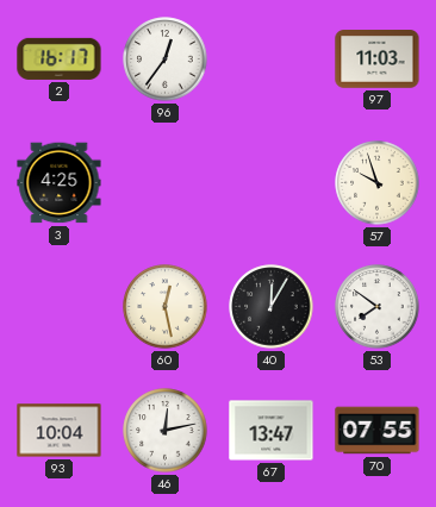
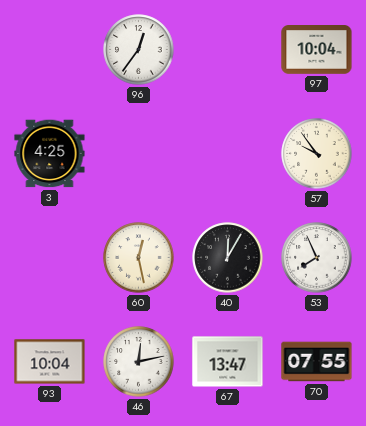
2: 16:17 -> none
97: 11:03 -> 10:04
57: 9:57 -> 9:54
53: 7:51 -> 7:56
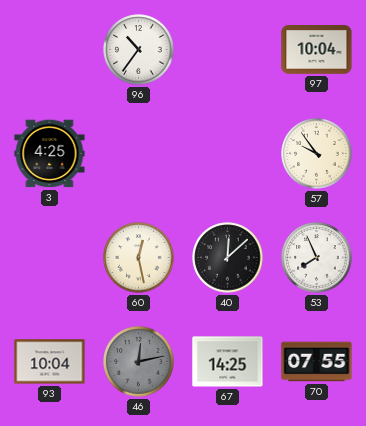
96: 12:36 -> 10:36
40: 12:05 -> 12:08
46 dial: white -> grey
67: 13:47 -> 14:25
